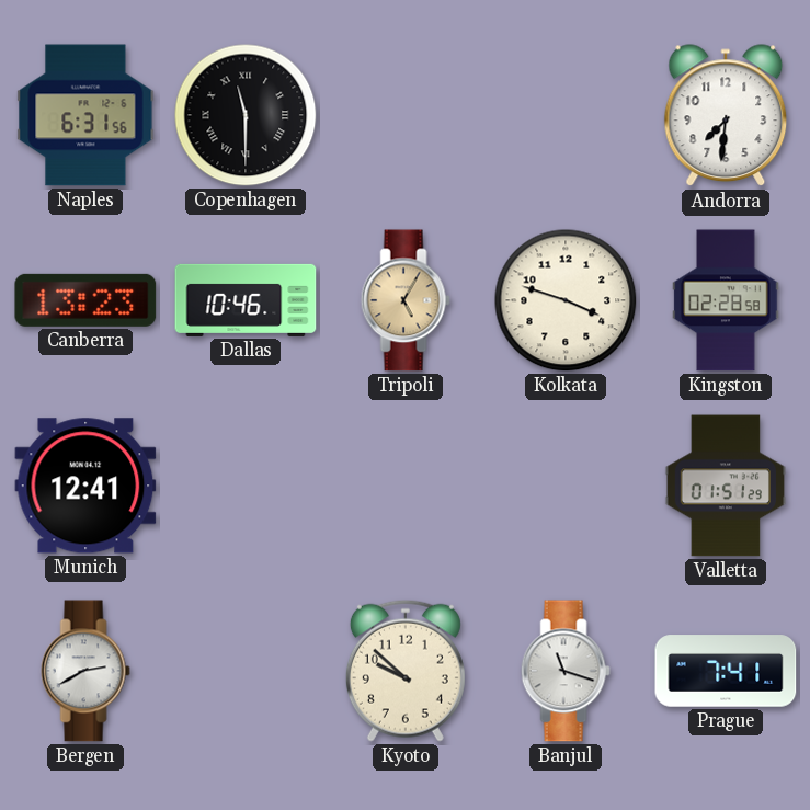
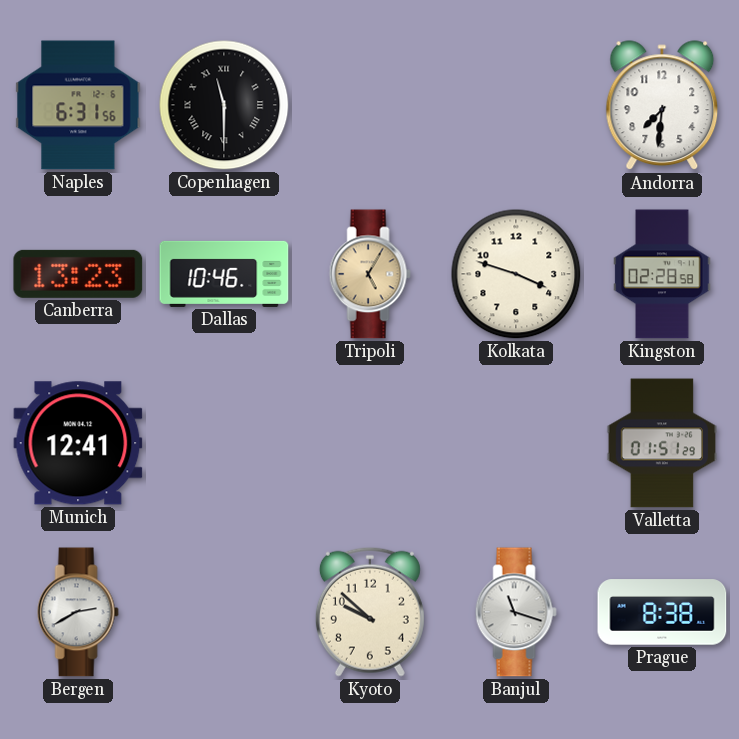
Prague: 7:41 -> 8:38
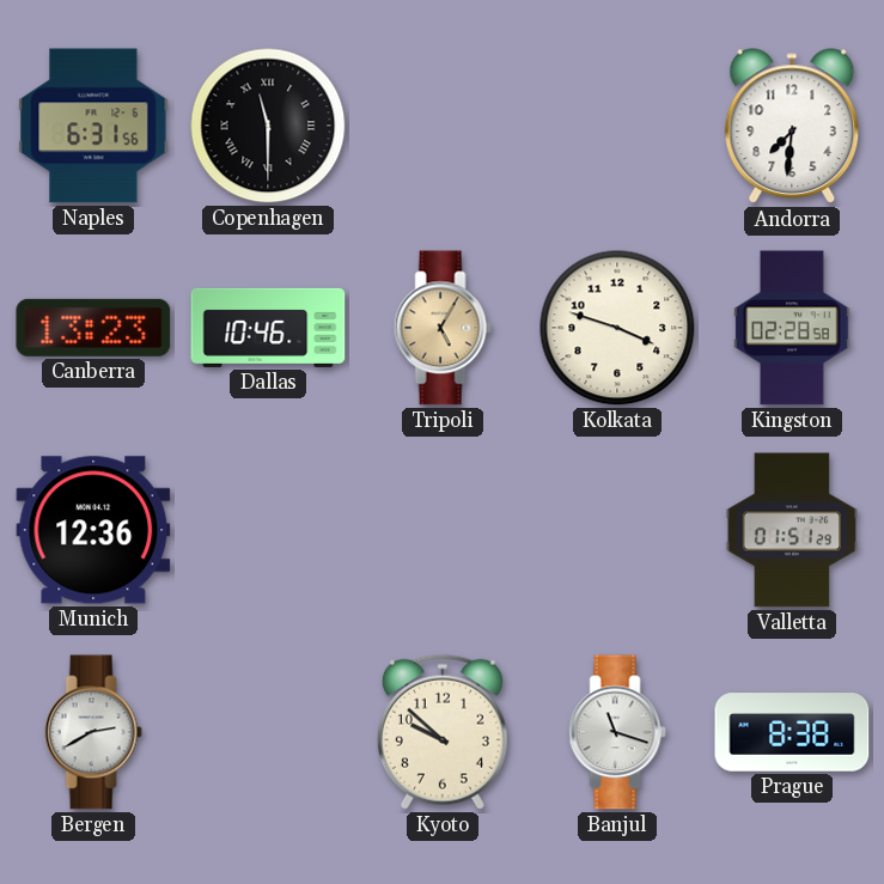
Munich: 12:41 -> 12:36
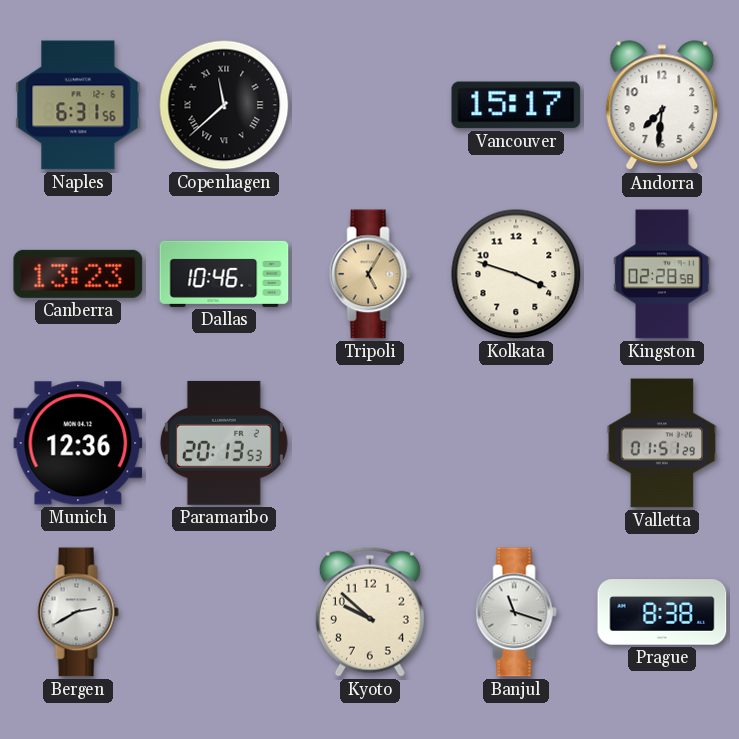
Copenhagen: 11:30 -> 11:38
Vancouver: none -> 15:17
Paramaribo: none -> 20:13
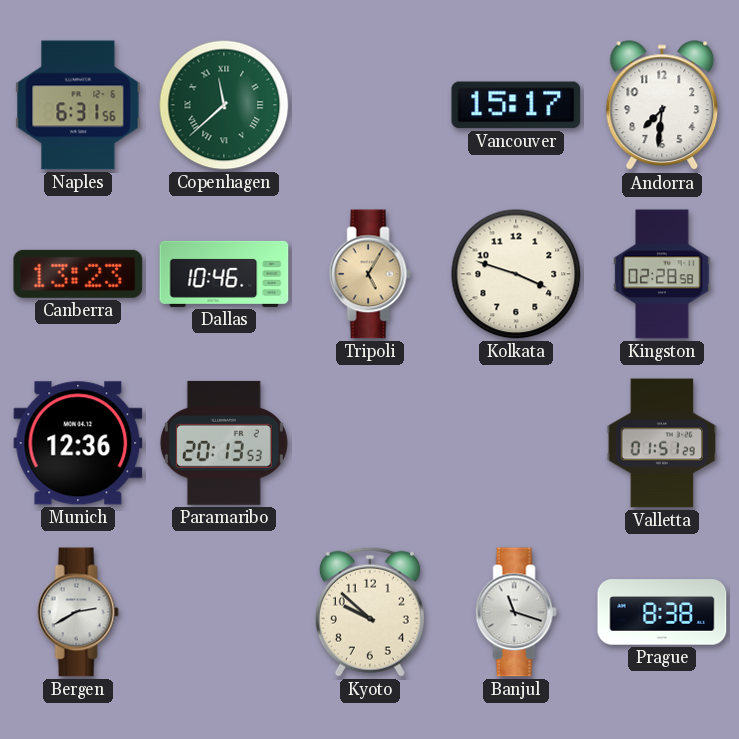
Copenhagen dial: black -> green
